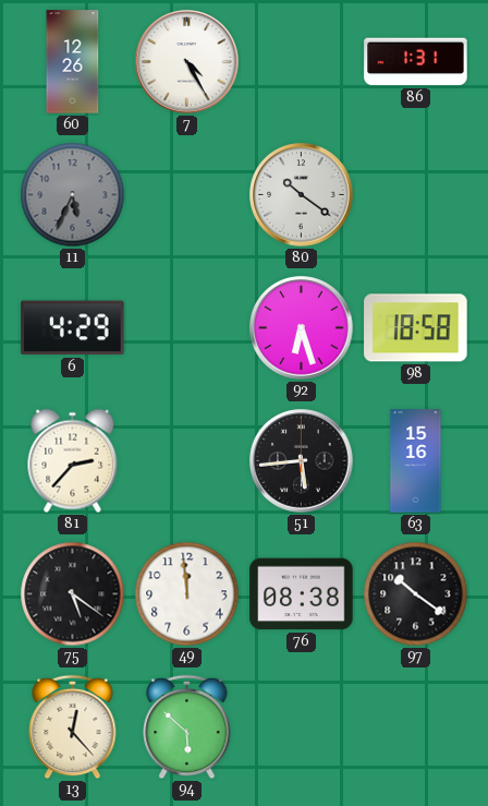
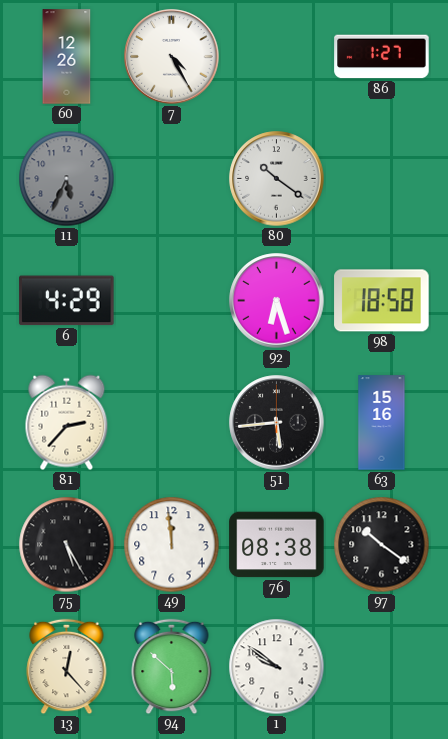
86: 1:31 -> 1:27
75: 5:21 -> 5:25
1: none -> 9:51
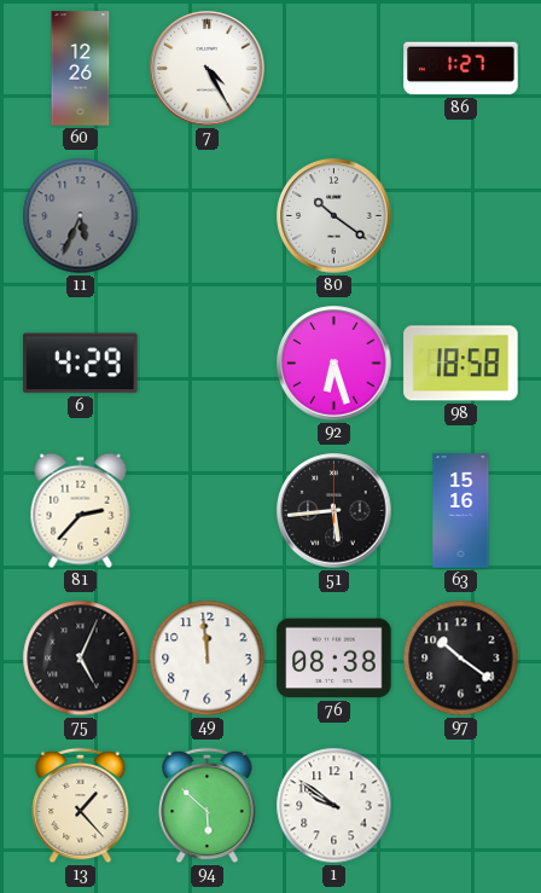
75: 5:25 -> 5:04
13: 12:23 -> 1:23
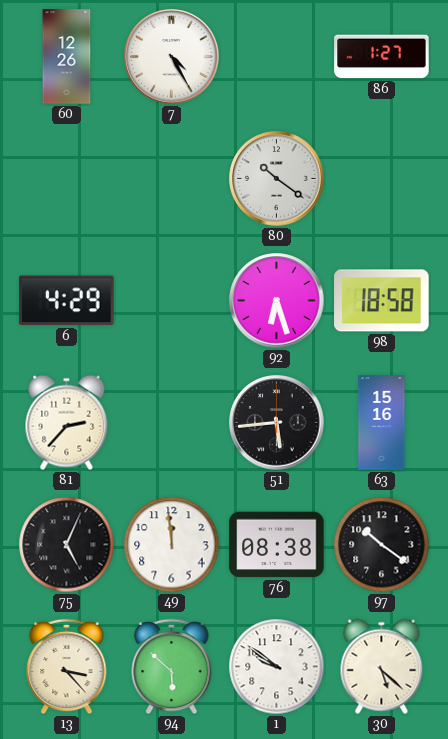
11: 5:34 -> none
13: 1:23 -> 3:23
30: none -> 5:22
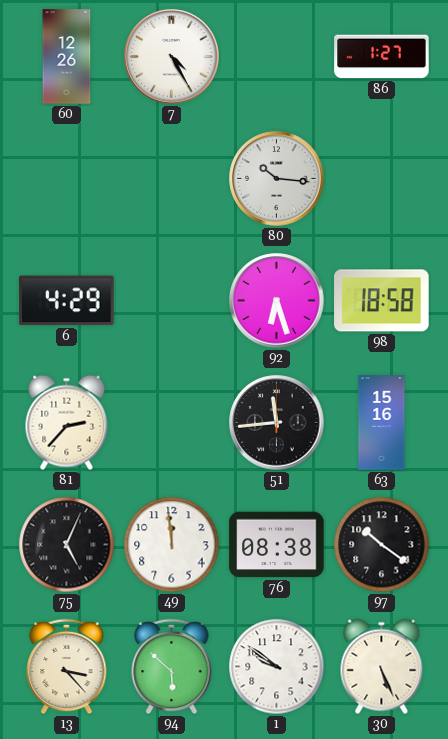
80: 10:21 -> 10:16
51: 5:44 -> 11:44
30: 5:22 -> 5:26
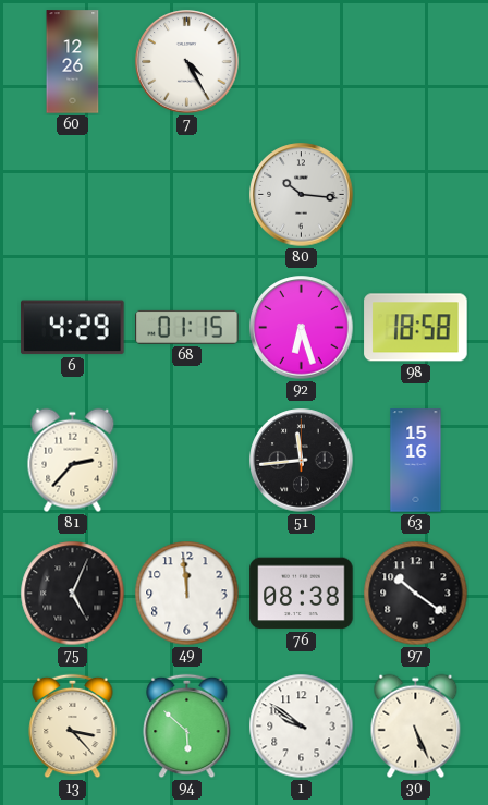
86: 1:27 -> none
68: none -> 01:15
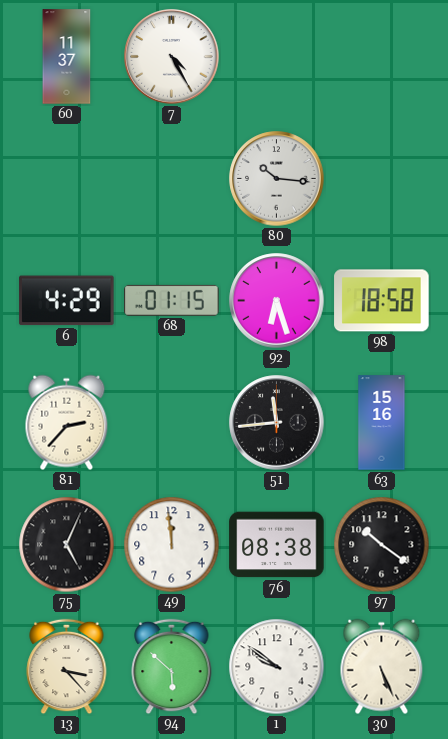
60: 12:26 -> 11:37
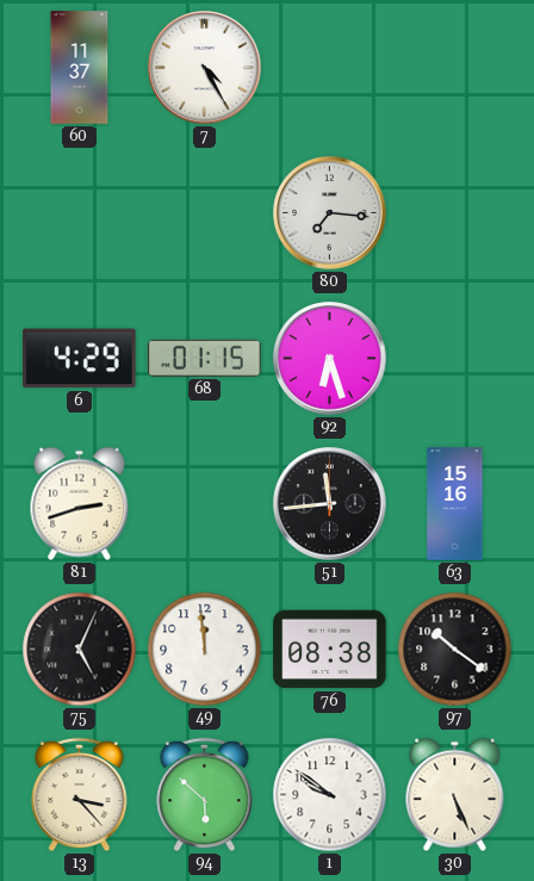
80: 10:16 -> 7:16
98: 18:58 -> none
81: 2:37 -> 2:42
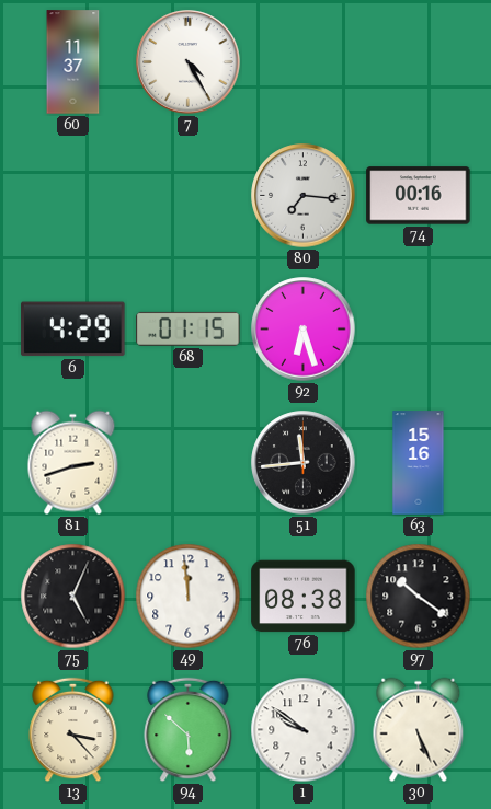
74: none -> 00:16
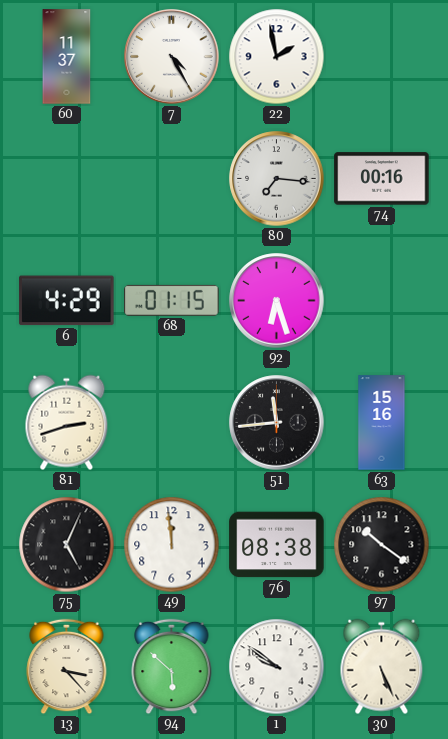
22: none -> 1:58
